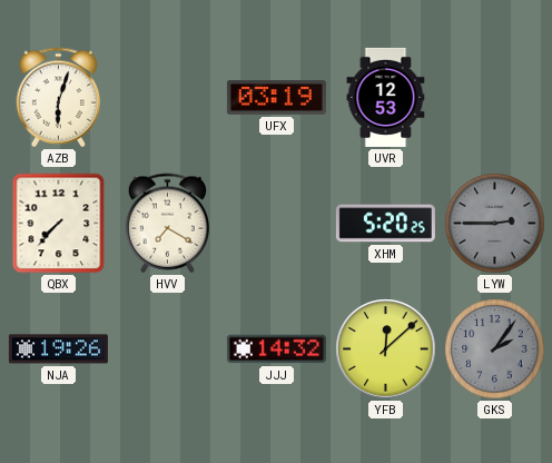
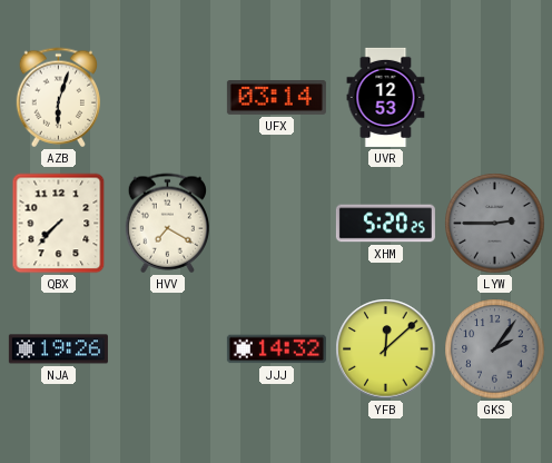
UFX: 03:19 -> 03:14
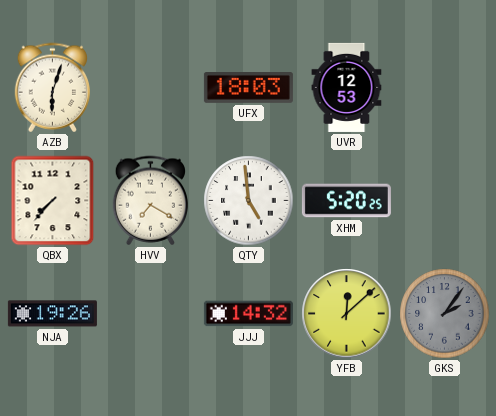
UFX: 03:14 -> 18:03
QTY: none -> 4:59
LYW: 2:45 -> none
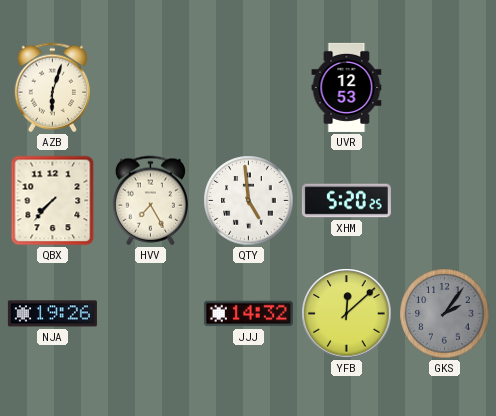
UFX: 18:03 -> none
HVV: 7:20 -> 7:25
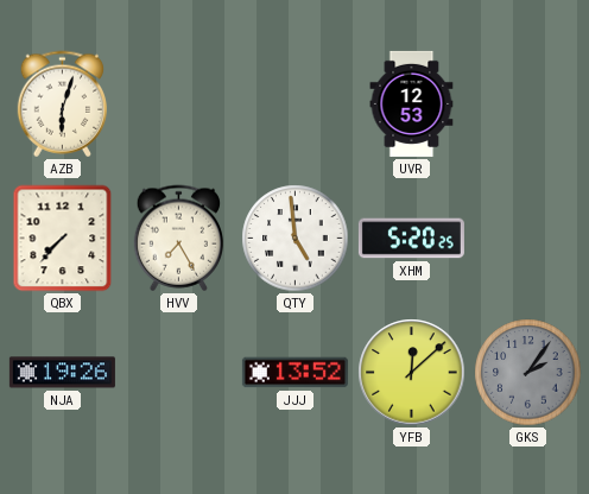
JJJ: 14:32 -> 13:52
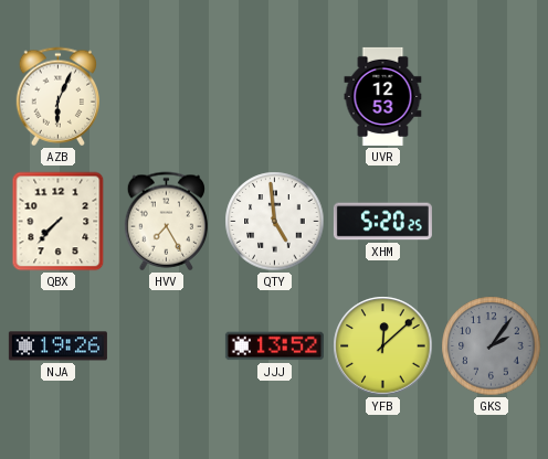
AZB: 6:03 -> 6:04
